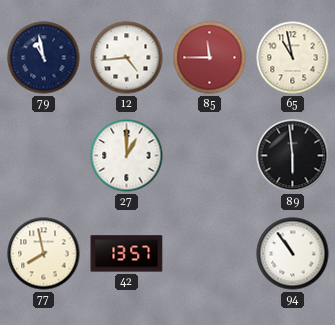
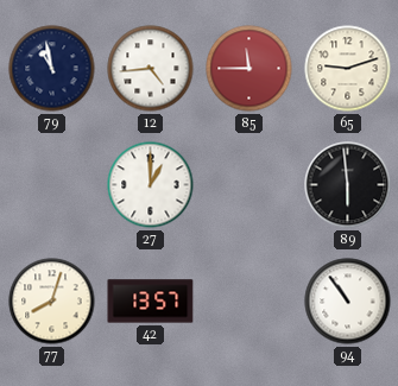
65: 10:58 -> 9:12
77: 7:58 -> 8:03
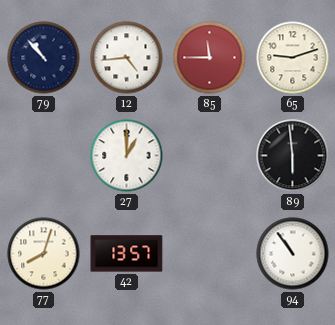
79: 10:58 -> 10:53
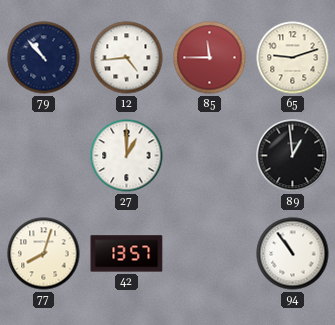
89: 5:59 -> 12:59
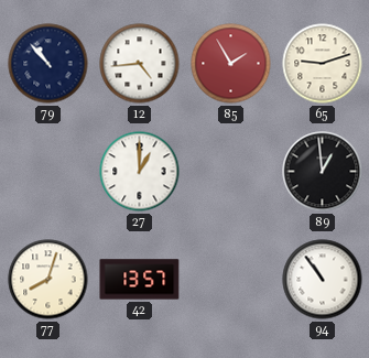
85: 11:45 -> 1:55
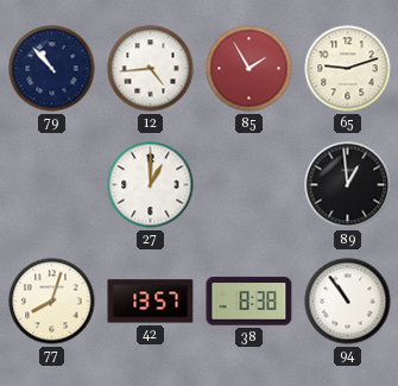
38: none -> 8:38
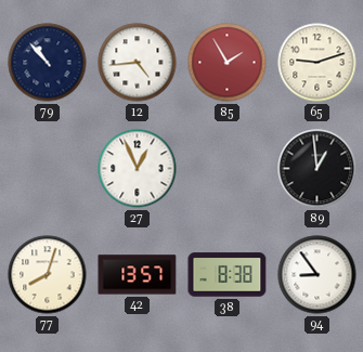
27: 1:00 -> 12:56
94: 10:54 -> 8:54
